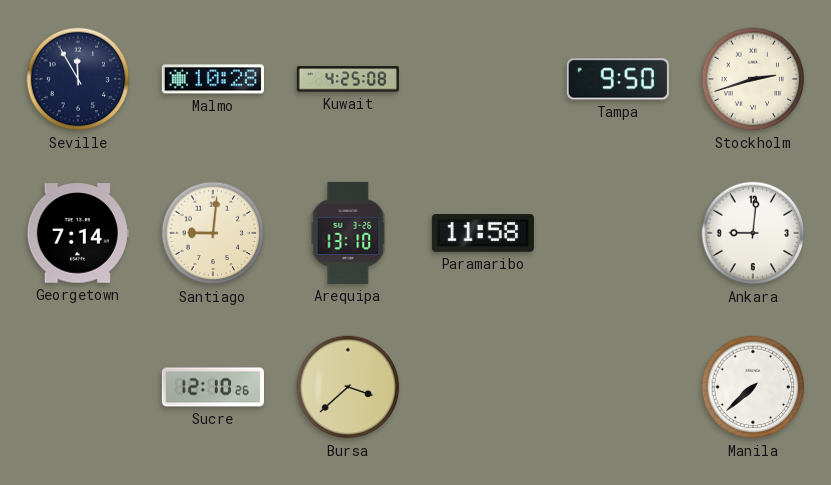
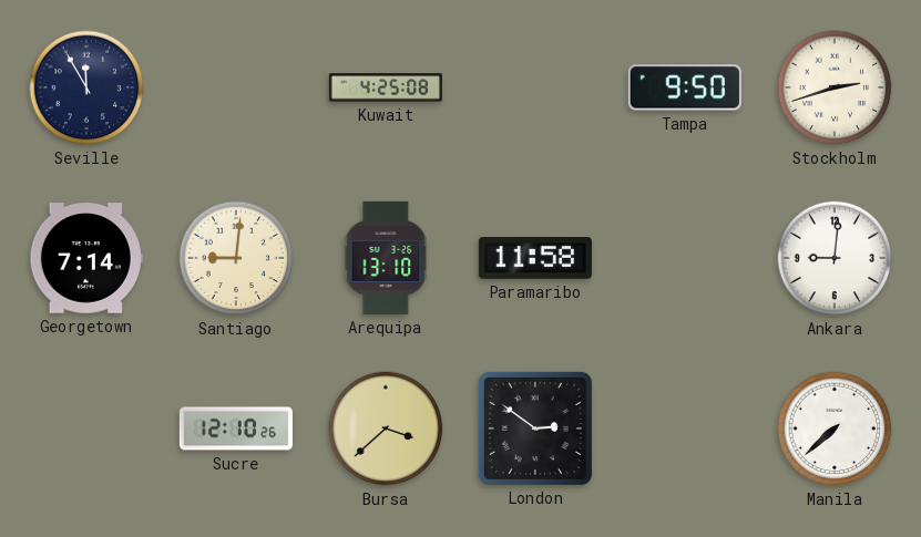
Malmo: 10:28 -> none
London: none -> 2:51
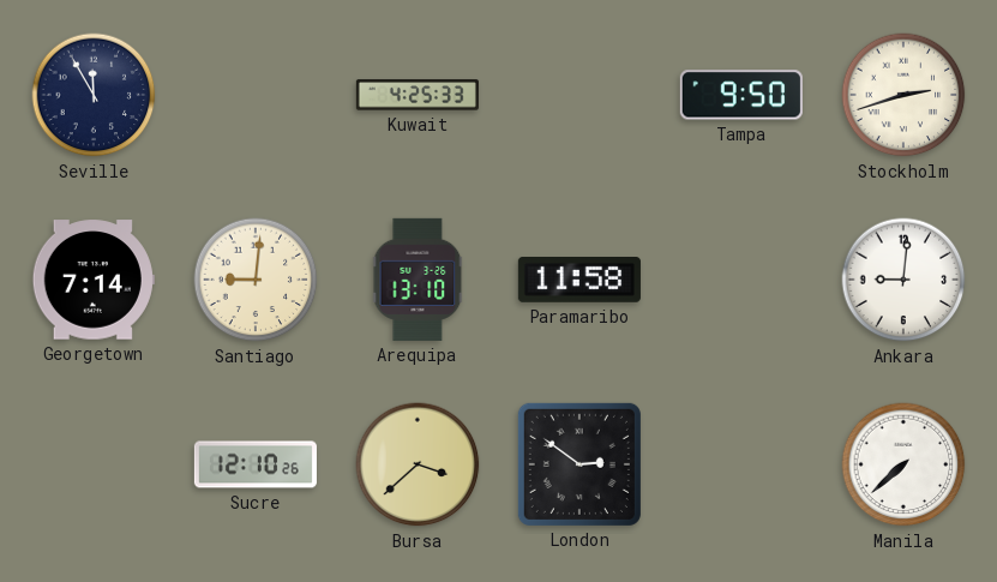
Kuwait: 4:25:08 -> 4:25:33
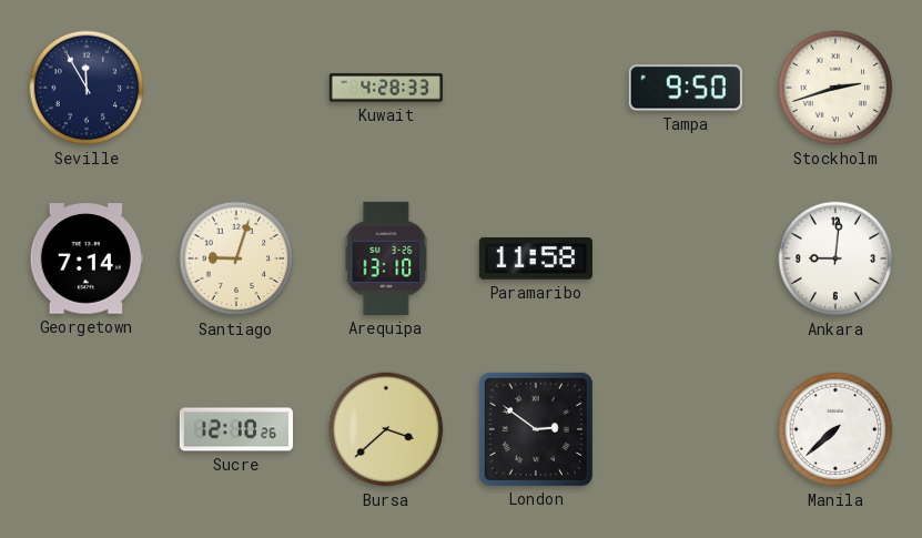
Kuwait: 4:25 -> 4:28
Santiago: 9:01 -> 9:03
